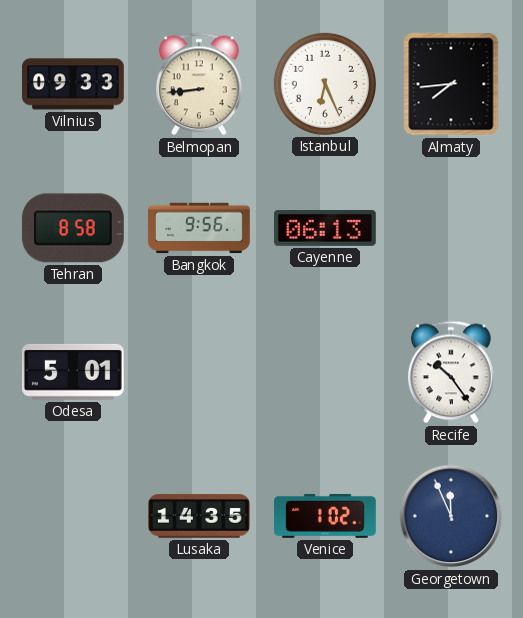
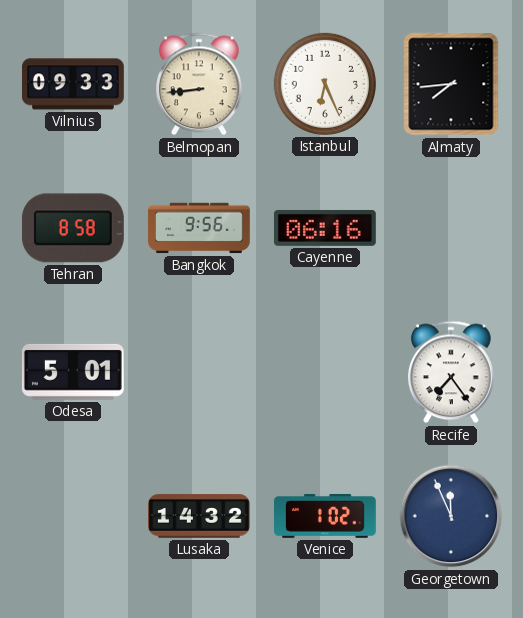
Cayenne: 06:13 -> 06:16
Recife: 10:24 -> 7:24
Lusaka: 14:35 -> 14:32
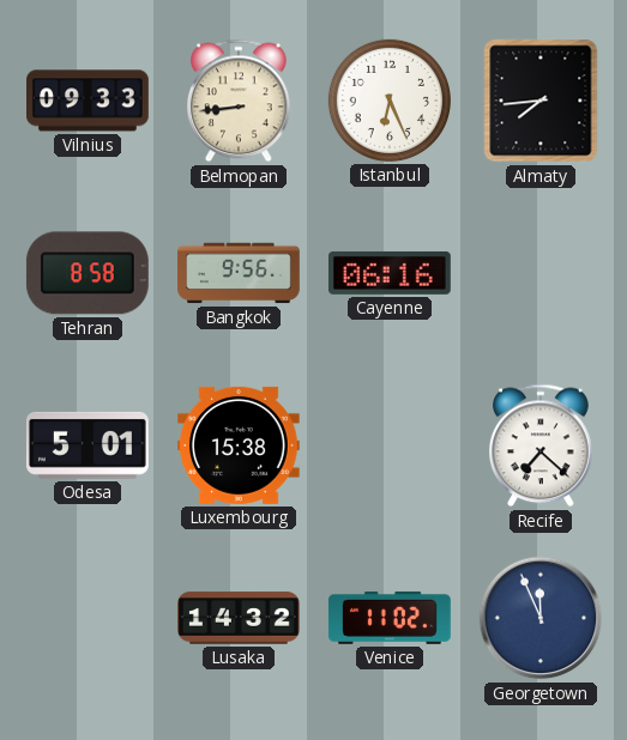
Luxembourg: none -> 15:38
Recife: 7:24 -> 7:22
Venice: 1:02 -> 11:02
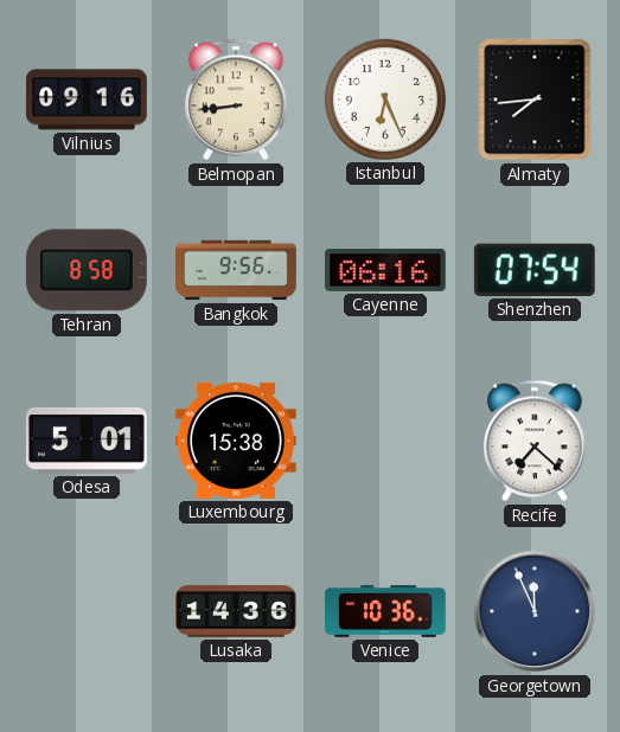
Vilnius: 09:33 -> 09:16
Shenzhen: none -> 07:54
Lusaka: 14:32 -> 14:36
Venice: 11:02 -> 10:36
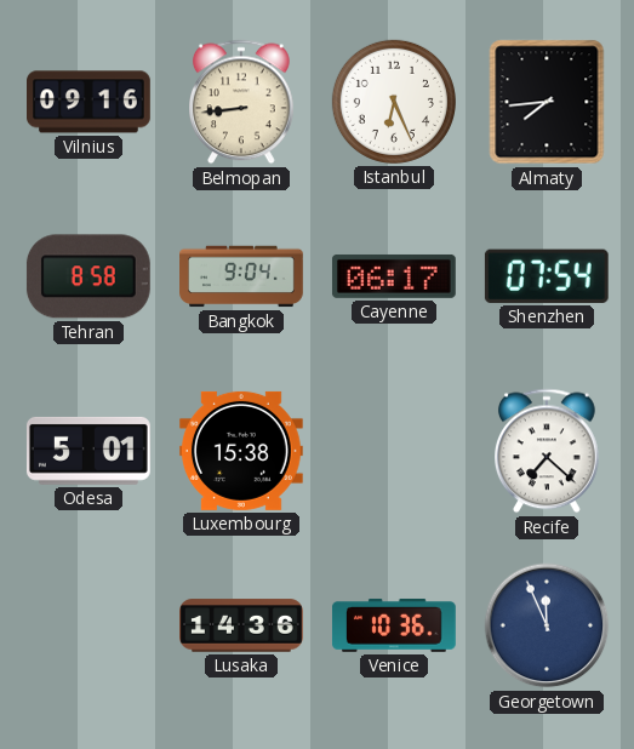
Bangkok: 9:56 -> 9:04
Cayenne: 06:16 -> 06:17
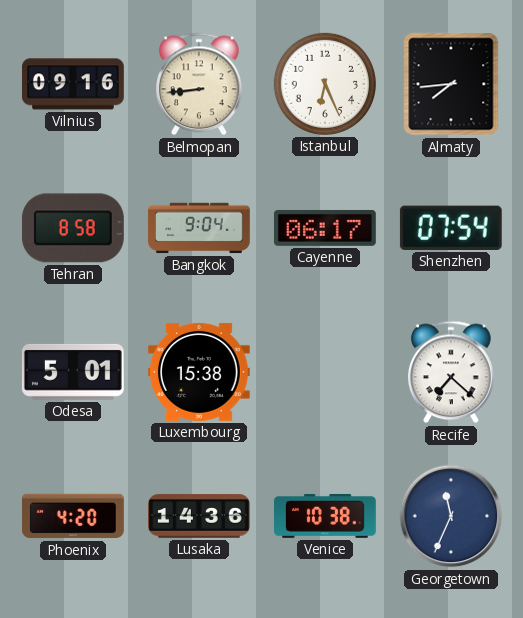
Phoenix: none -> 4:20
Venice: 10:36 -> 10:38
Georgetown: 11:56 -> 11:34
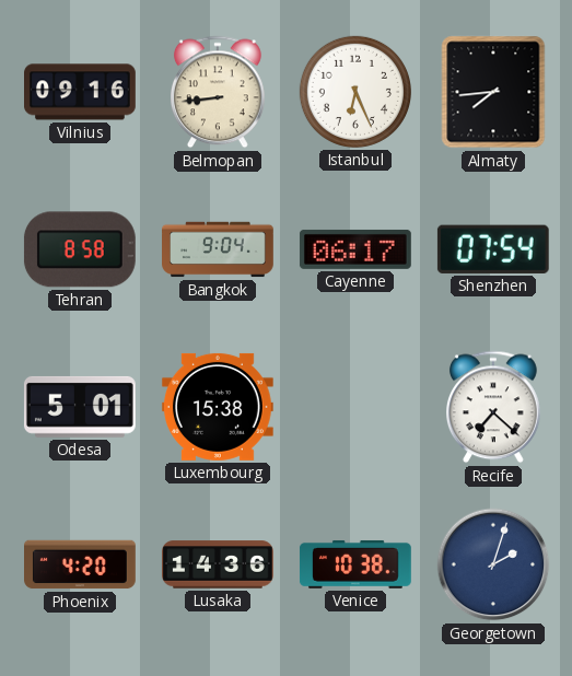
Georgetown: 11:34 -> 2:03
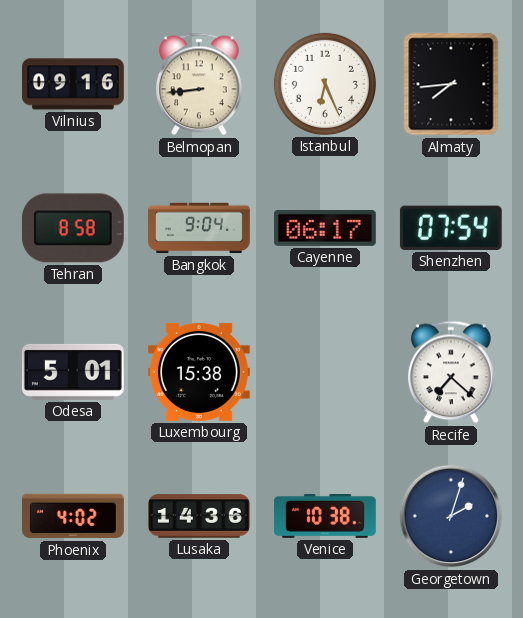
Phoenix: 4:20 -> 4:02
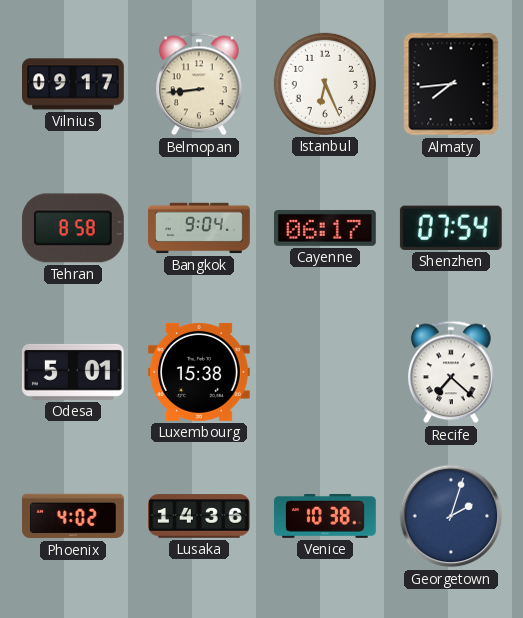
Vilnius: 09:16 -> 09:17
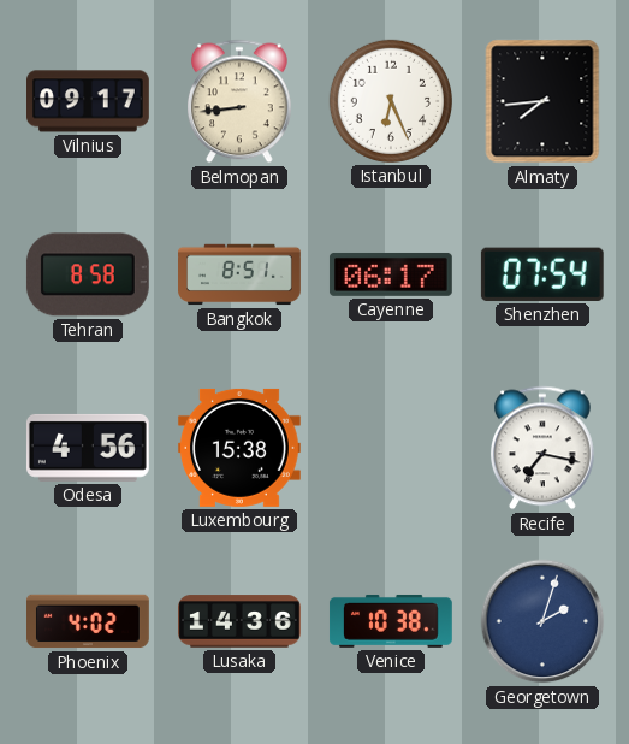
Bangkok: 9:04 -> 8:51
Odesa: 5:01 -> 4:56
Recife: 7:22 -> 7:17
